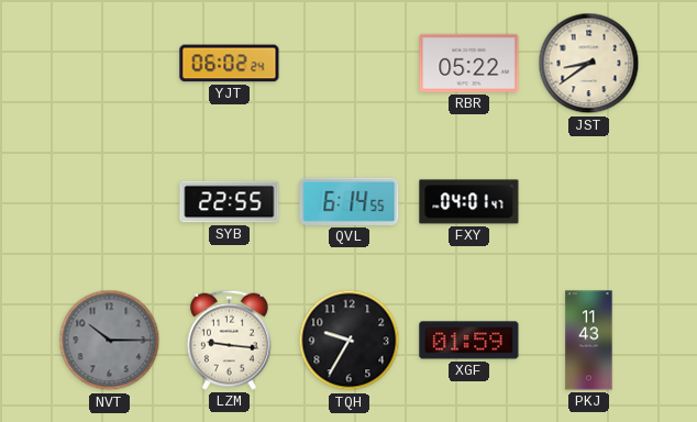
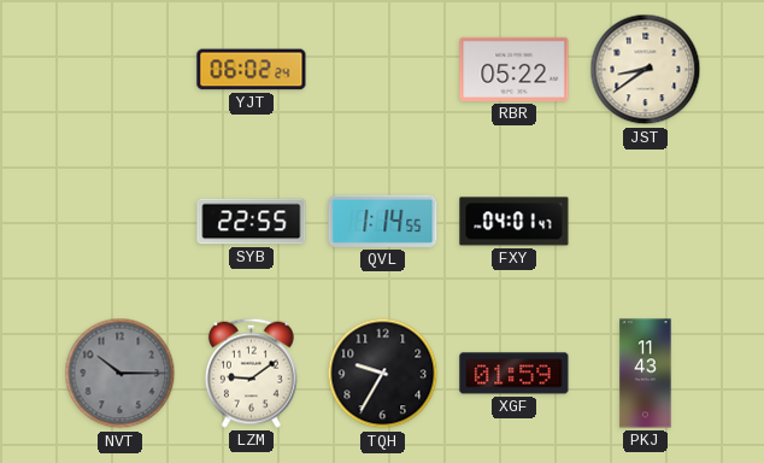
QVL: 6:14 -> 1:14
LZM: 9:16 -> 9:09
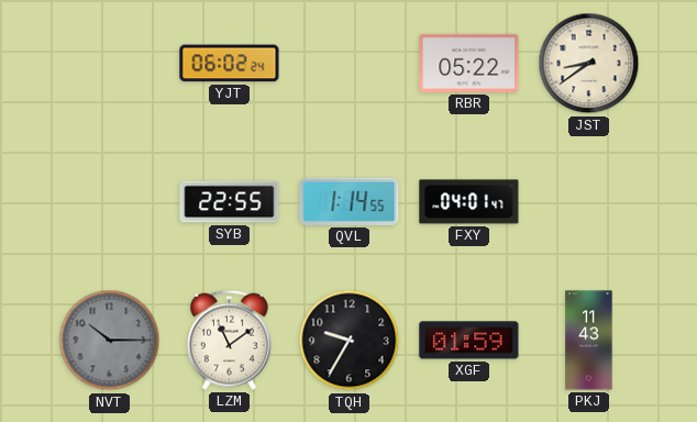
LZM: 9:09 -> 11:09
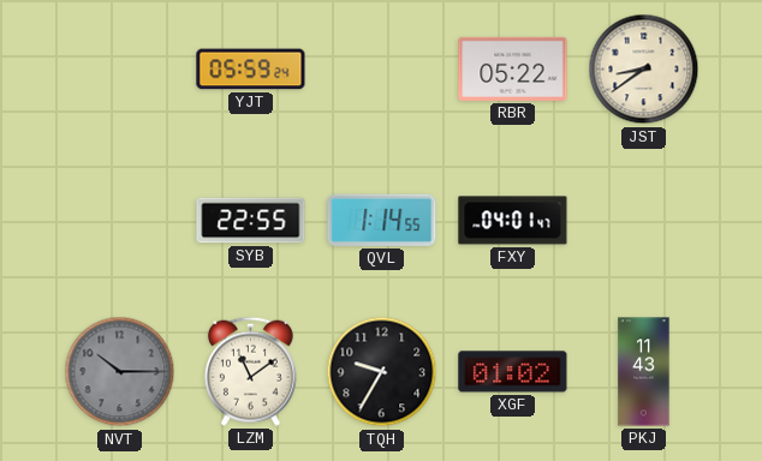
YJT: 06:02 -> 05:59
XGF: 01:59 -> 01:02
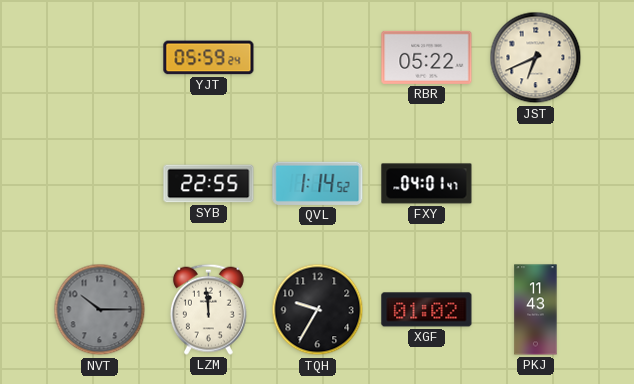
JST: 8:39 -> 6:41
QVL: 1:14:55 -> 1:14:52
LZM: 11:09 -> 11:59
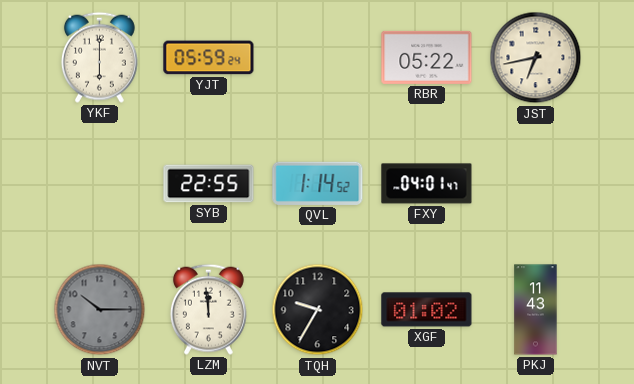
YKF: none -> 6:00
JST: 6:41 -> 6:43
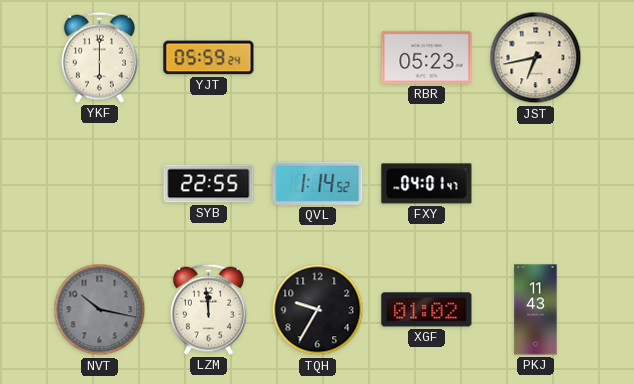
RBR: 05:22 -> 05:23
NVT: 10:15 -> 10:17
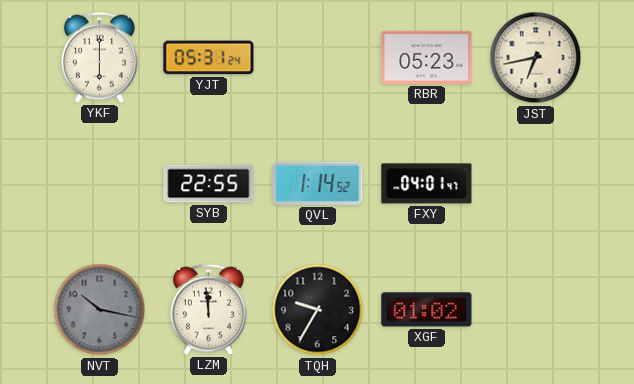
YJT: 05:59 -> 05:31
PKJ: 11:43 -> none
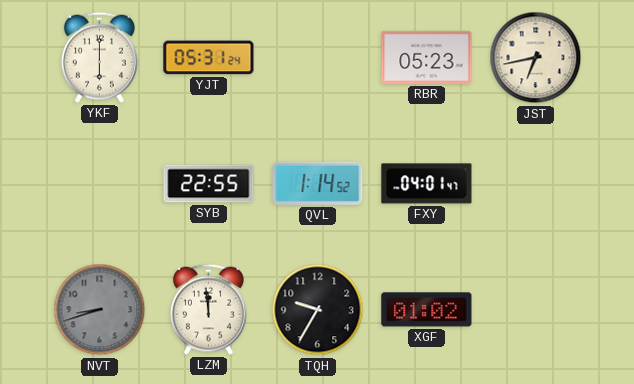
NVT: 10:17 -> 8:42
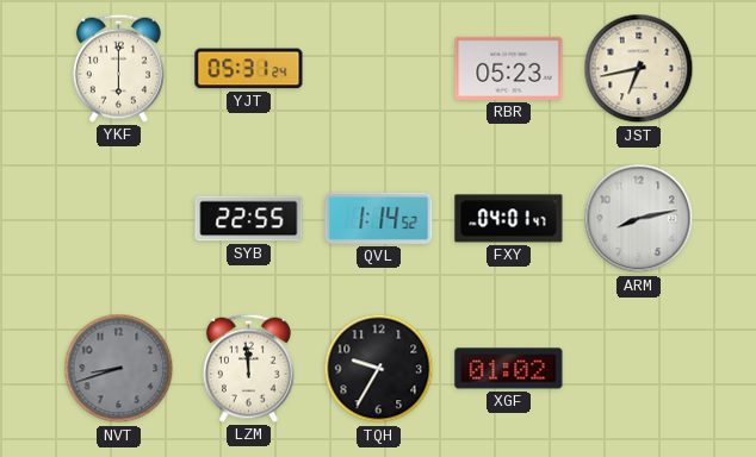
ARM: none -> 8:13
